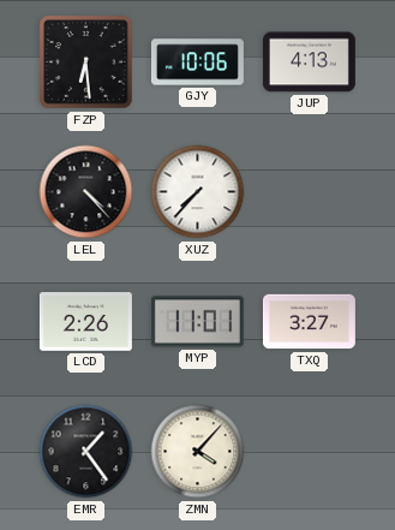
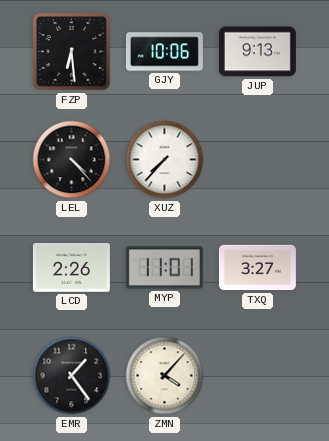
JUP: 4:13 -> 9:13
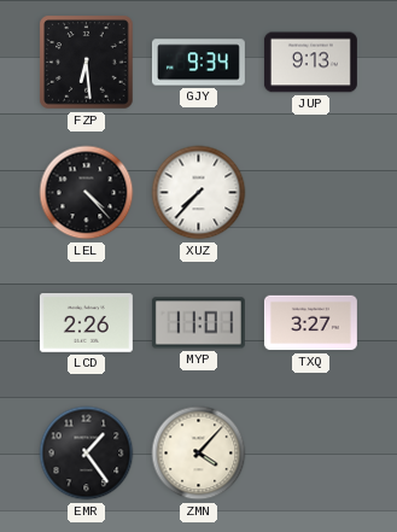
GJY: 10:06 -> 9:34
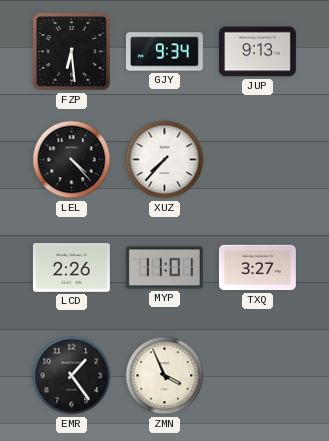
ZMN: 4:07 -> 3:56
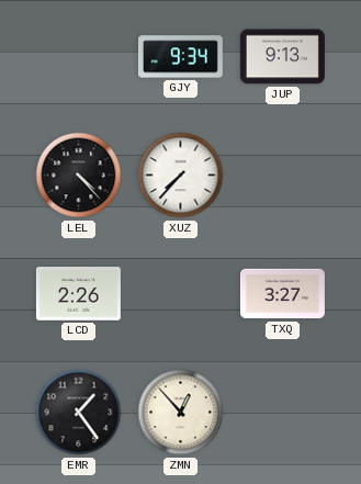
FZP: 6:29 -> none
MYP: 11:01 -> none
ZMN: 3:56 -> 12:53
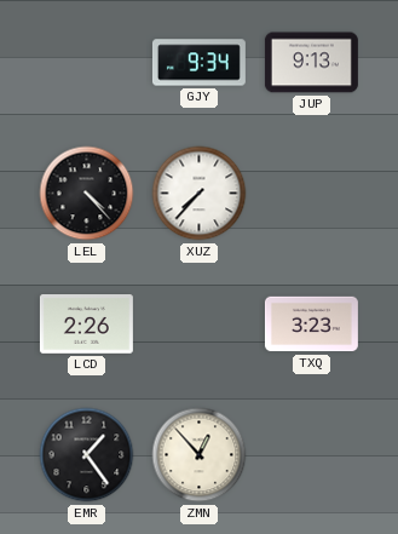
TXQ: 3:27 -> 3:23
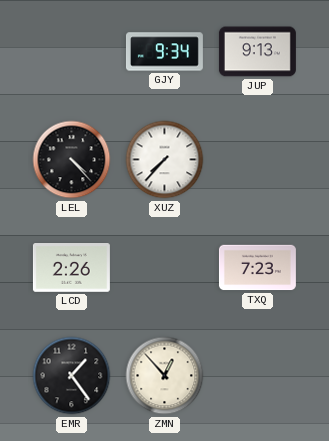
TXQ: 3:23 -> 7:23
